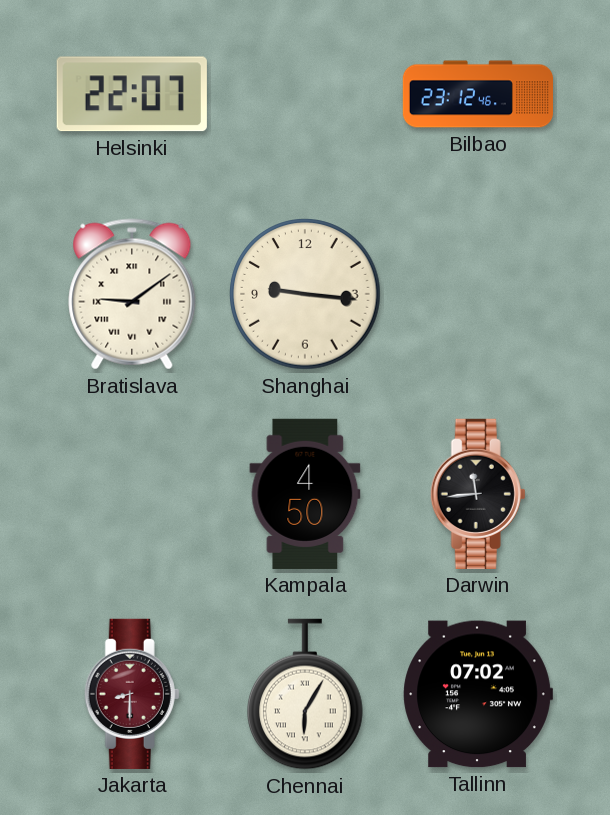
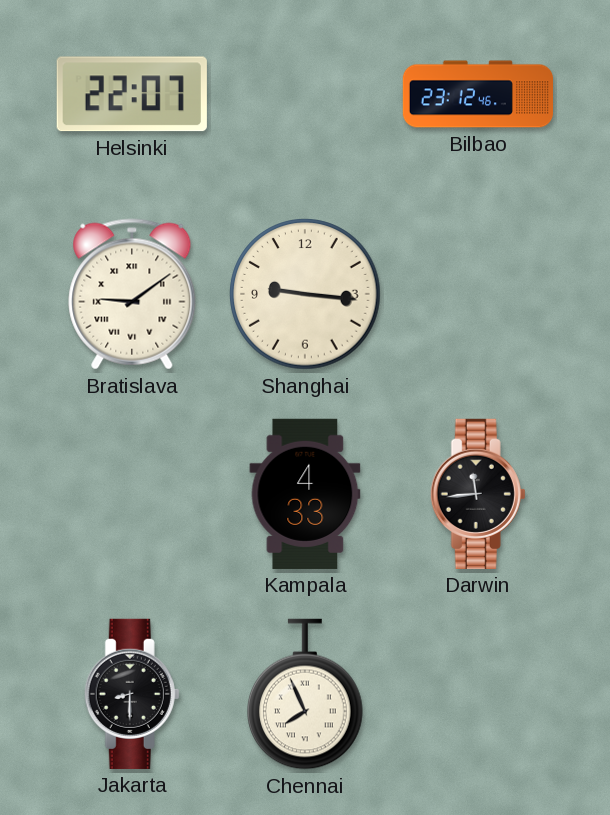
Kampala: 4:50 -> 4:33
Jakarta dial: burgundy -> black
Chennai: 6:05 -> 7:56
Tallinn: 07:02 -> none
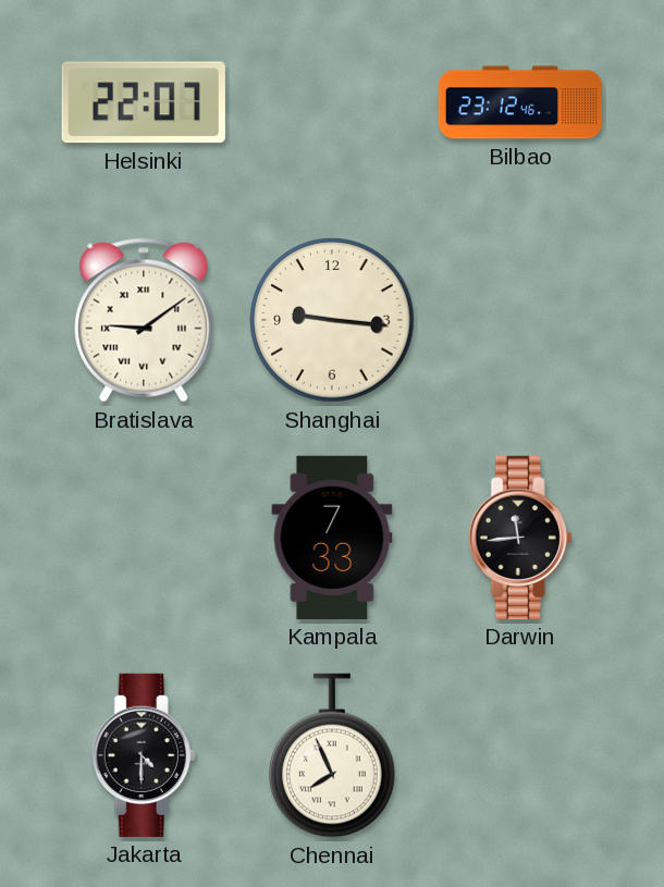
Kampala: 4:33 -> 7:33
Jakarta: 8:30 -> 4:30
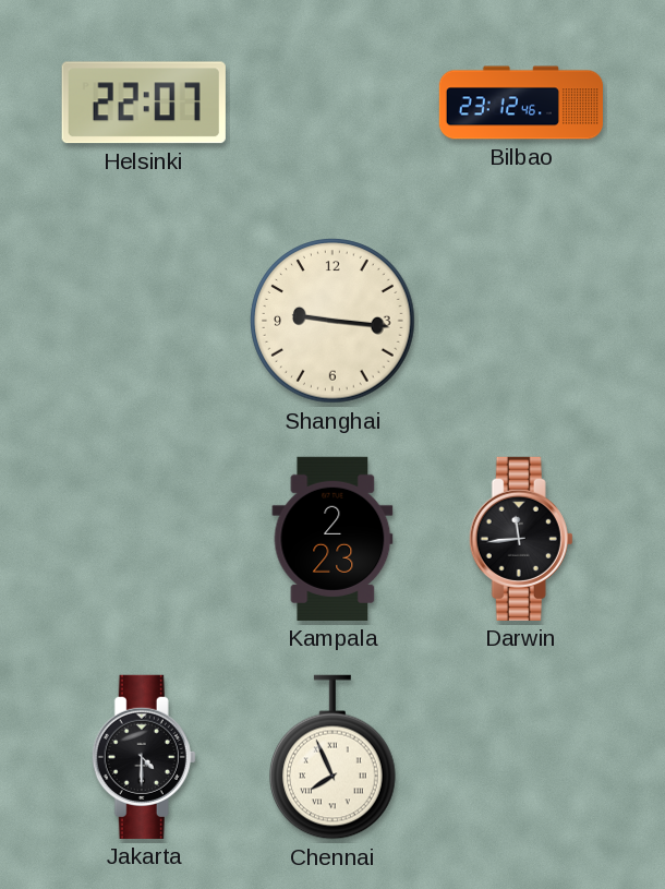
Bratislava: 9:09 -> none
Kampala: 7:33 -> 2:23
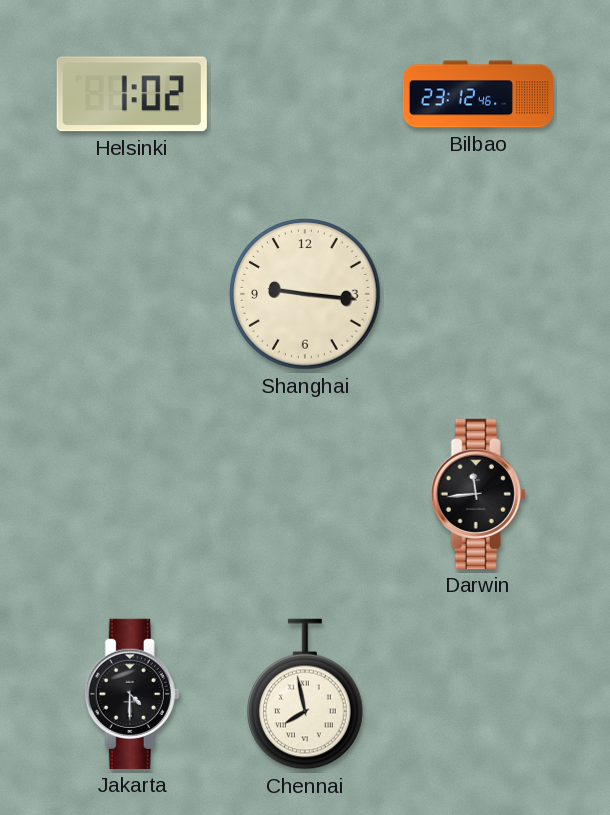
Helsinki: 22:07 -> 1:02
Kampala: 2:23 -> none
Chennai: 7:56 -> 7:58
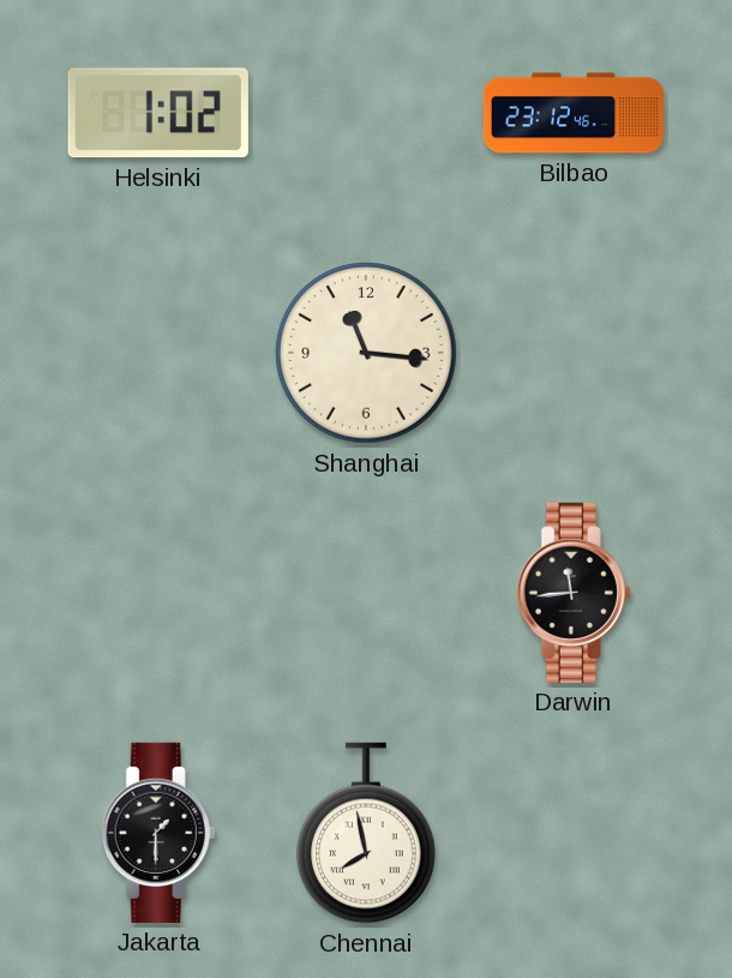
Shanghai: 9:16 -> 11:16
Jakarta: 4:30 -> 1:30
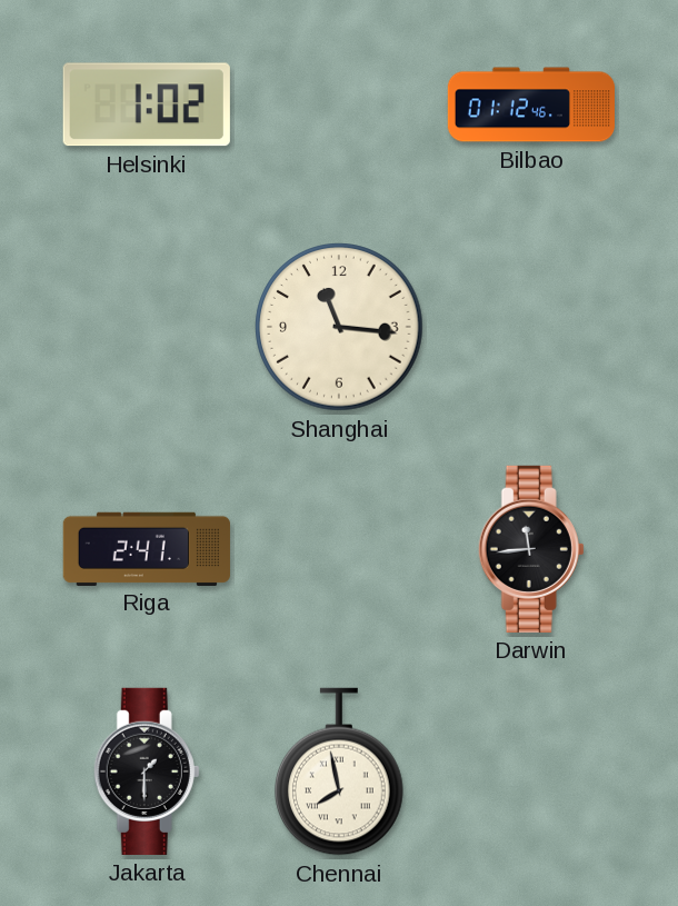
Bilbao: 23:12 -> 01:12
Riga: none -> 2:41
